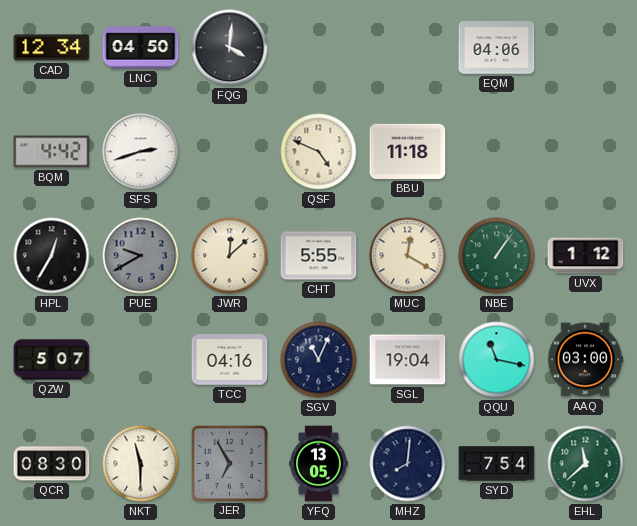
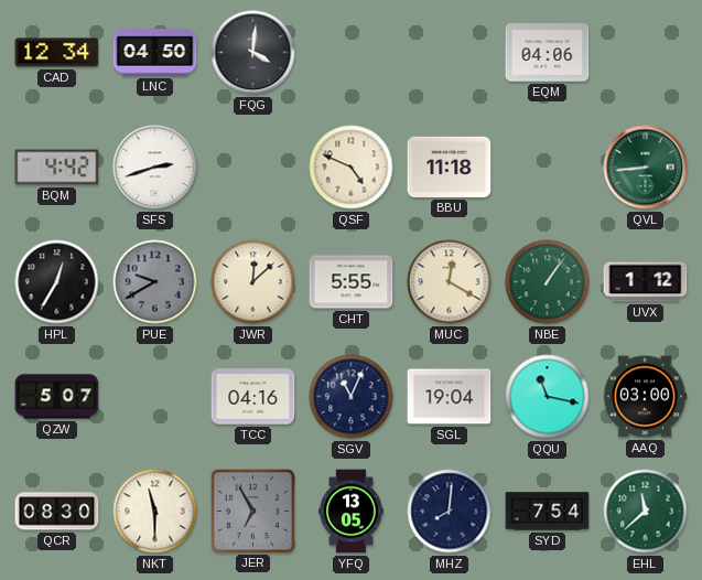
QVL: none -> 8:44
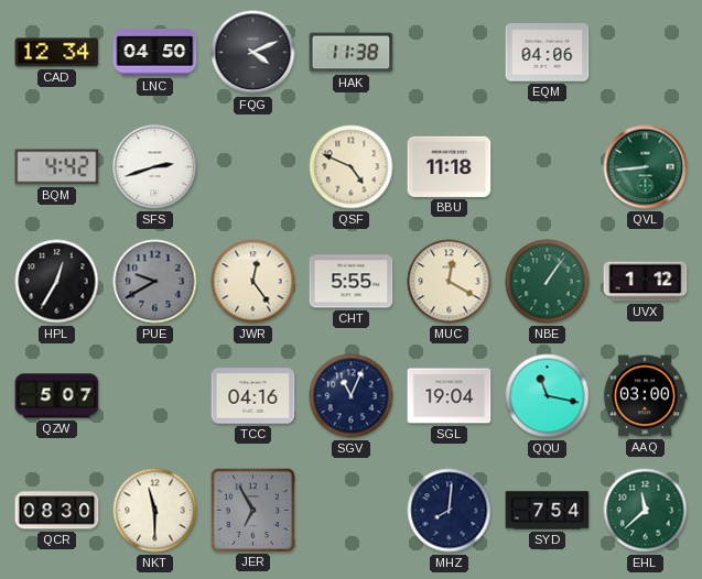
FQG: 4:01 -> 4:11
HAK: none -> 11:38
JWR: 12:08 -> 12:24
YFQ: 13:05 -> none
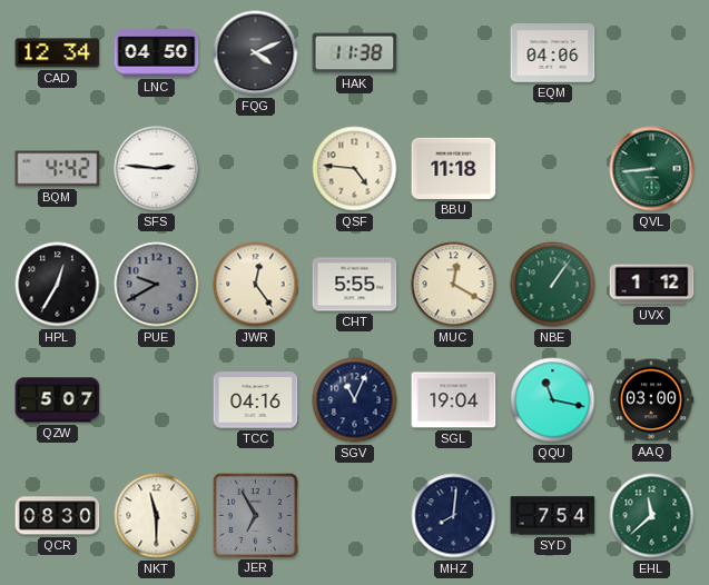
SFS: 2:42 -> 2:46
QSF: 4:49 -> 4:46
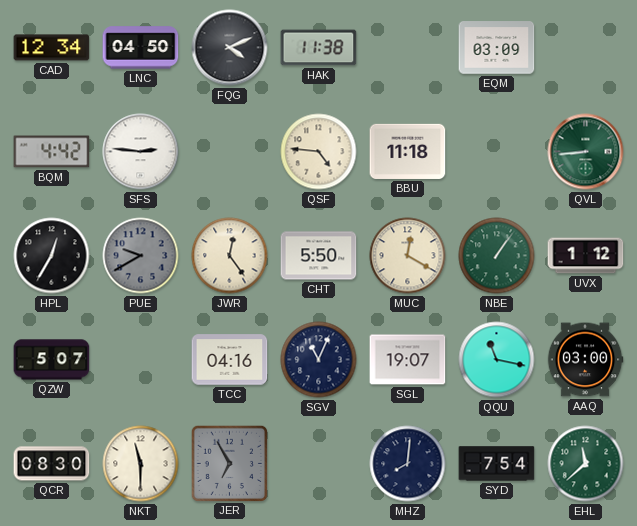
EQM: 04:06 -> 03:09
CHT: 5:55 -> 5:50
SGL: 19:04 -> 19:07
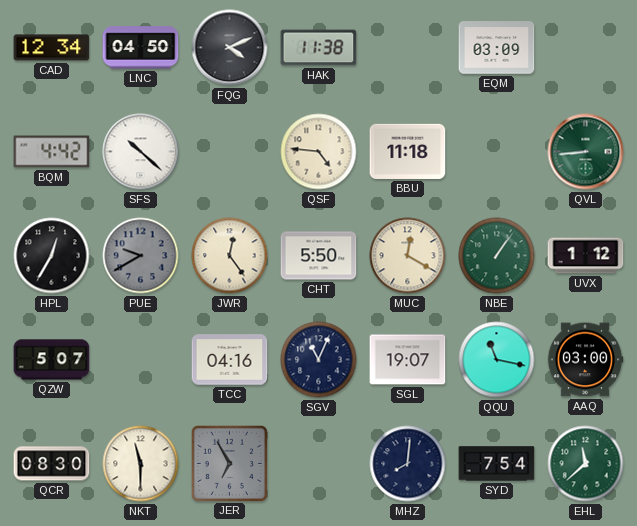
SFS: 2:46 -> 10:22
